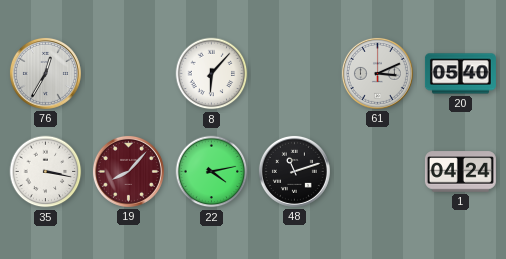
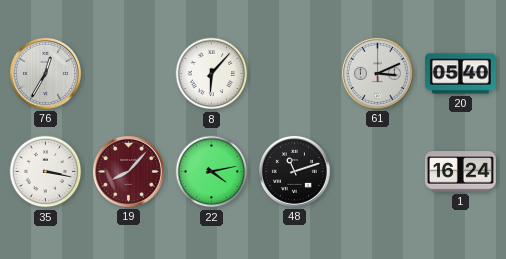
1: 04:24 -> 16:24
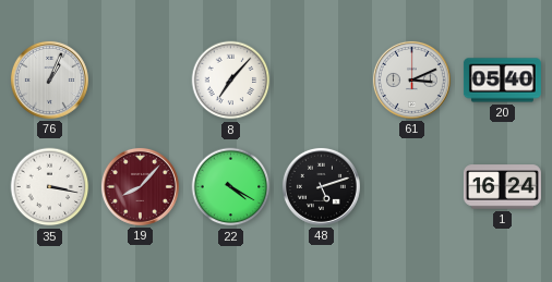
76: 12:35 -> 1:04
8: 6:07 -> 7:07
22: 4:13 -> 4:20
48: 11:12 -> 5:12
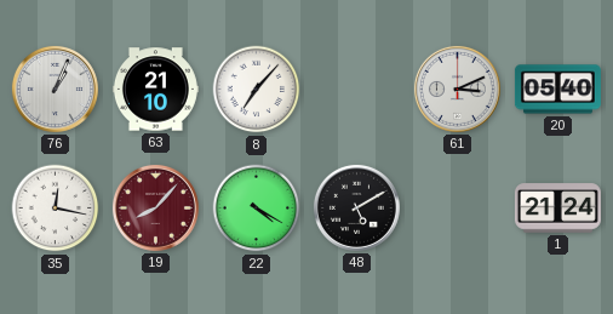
63: none -> 21:10
35: 3:17 -> 12:17
48: 5:12 -> 5:10
1: 16:24 -> 21:24
